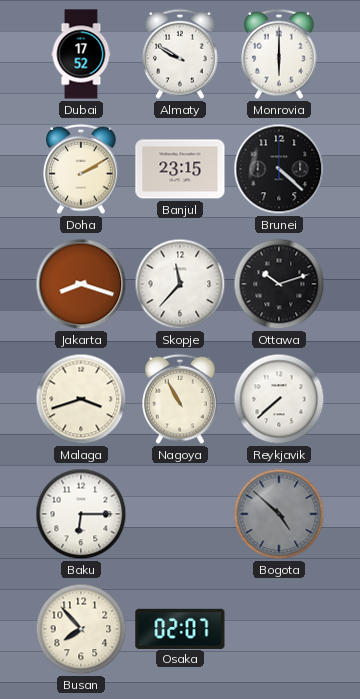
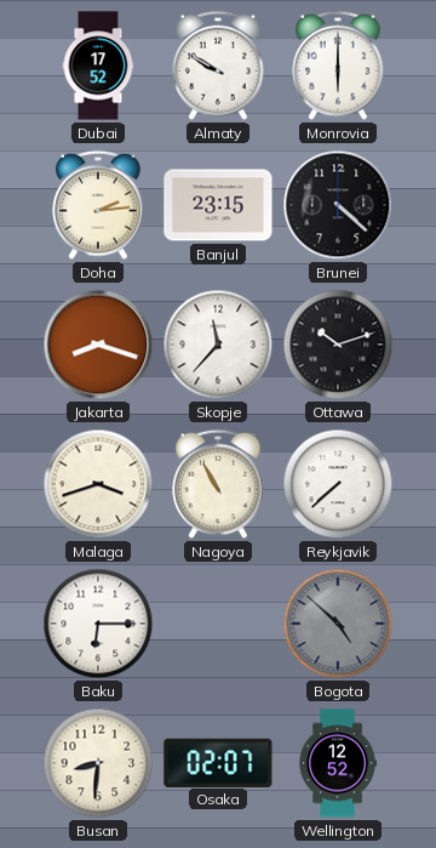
Doha: 2:10 -> 2:14
Busan: 7:53 -> 8:31
Wellington: none -> 12:52
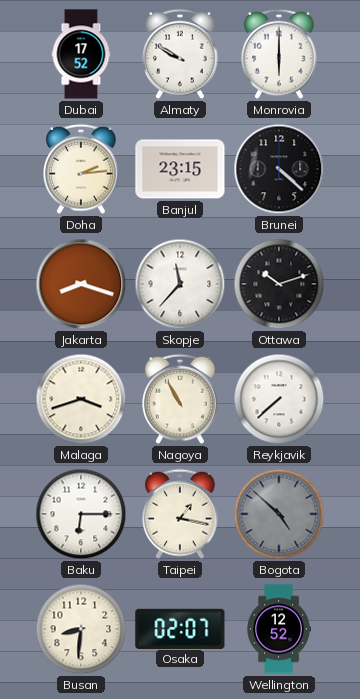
Taipei: none -> 1:17
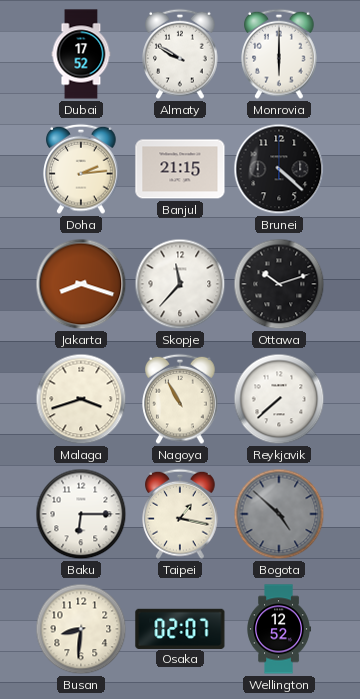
Banjul: 23:15 -> 21:15
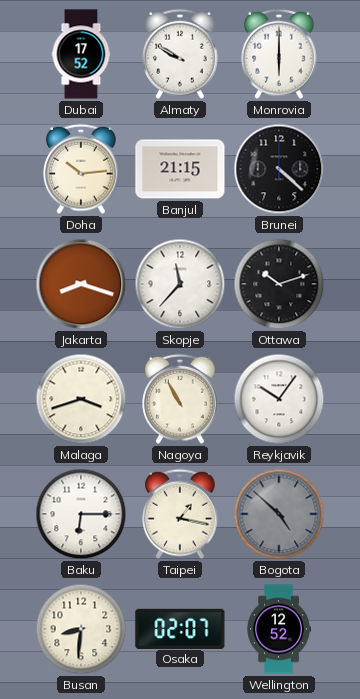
Doha: 2:14 -> 10:14
Reykjavik: 7:38 -> 10:06
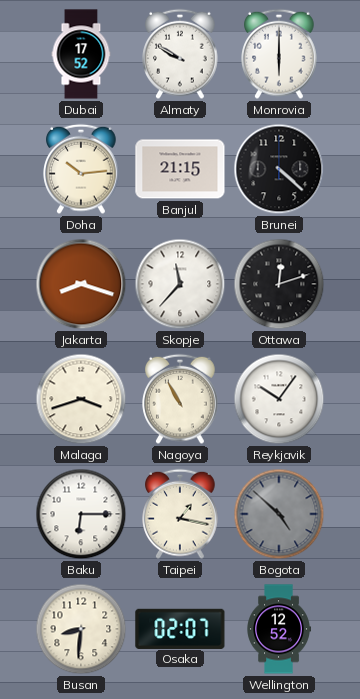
Ottawa: 10:12 -> 12:12
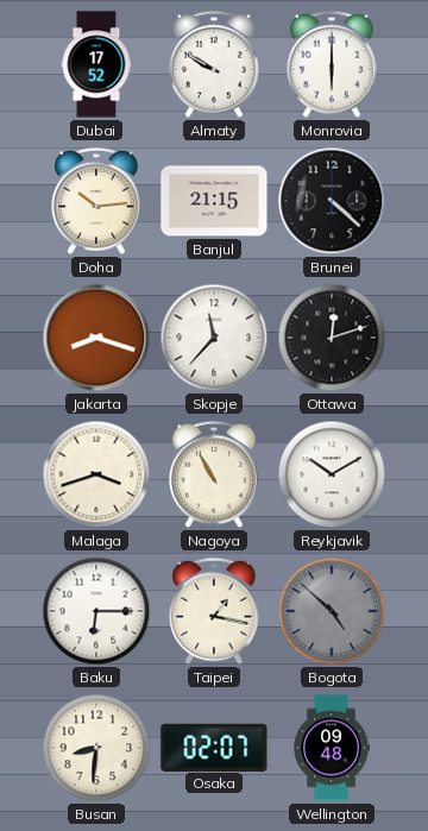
Reykjavik: 10:06 -> 10:10
Wellington: 12:52 -> 09:48
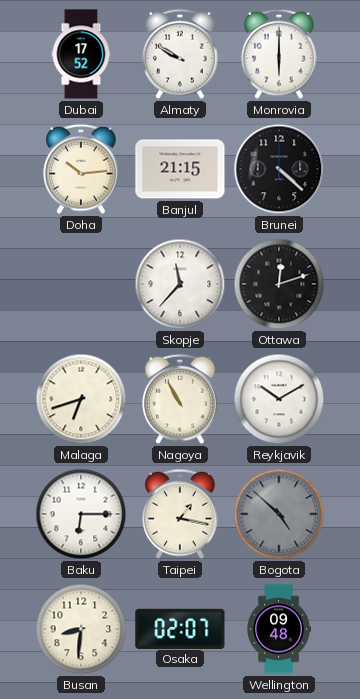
Jakarta: 8:18 -> none
Malaga: 3:42 -> 6:42
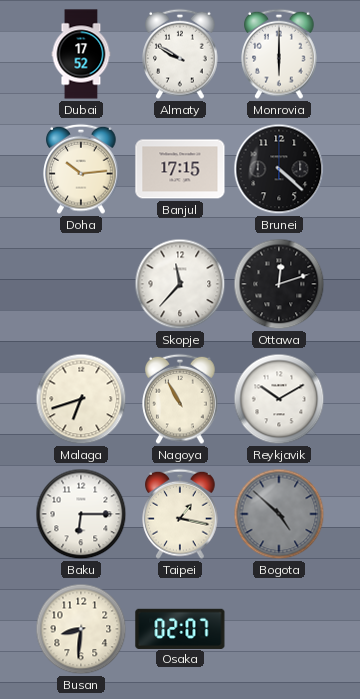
Banjul: 21:15 -> 17:15
Wellington: 09:48 -> none
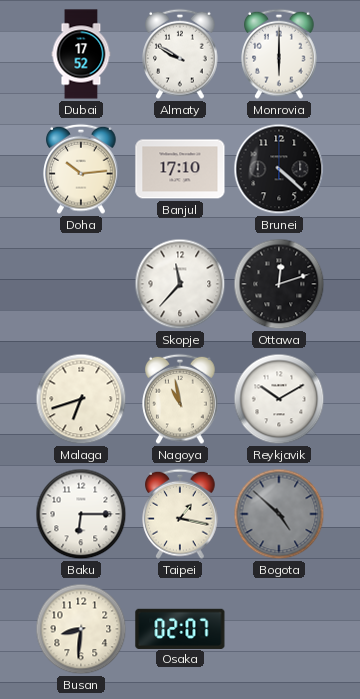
Banjul: 17:15 -> 17:10
Nagoya: 10:55 -> 10:58
